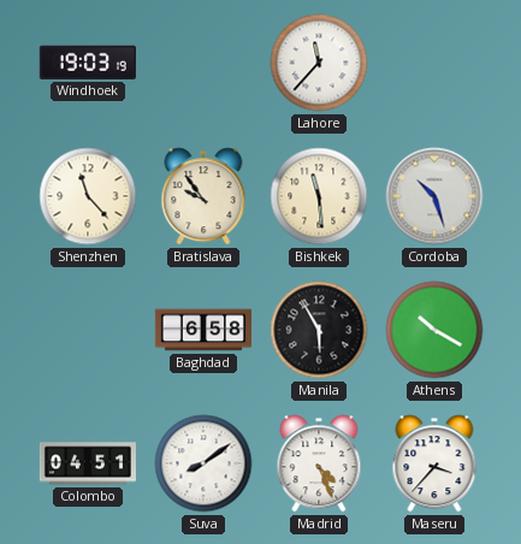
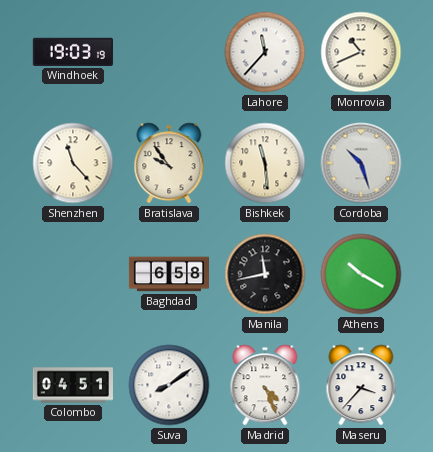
Monrovia: none -> 10:41
Manila: 5:55 -> 11:43
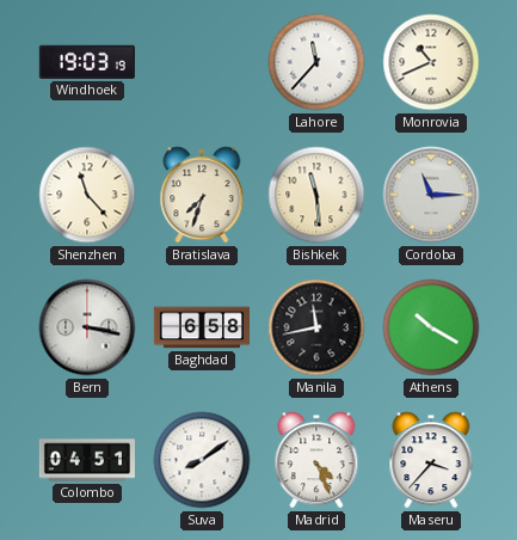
Bratislava: 9:54 -> 7:33
Cordoba: 10:27 -> 11:15
Bern: none -> 3:17
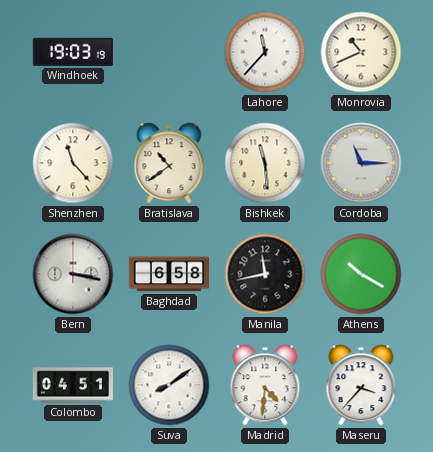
Bratislava: 7:33 -> 10:39
Madrid: 4:26 -> 4:31
